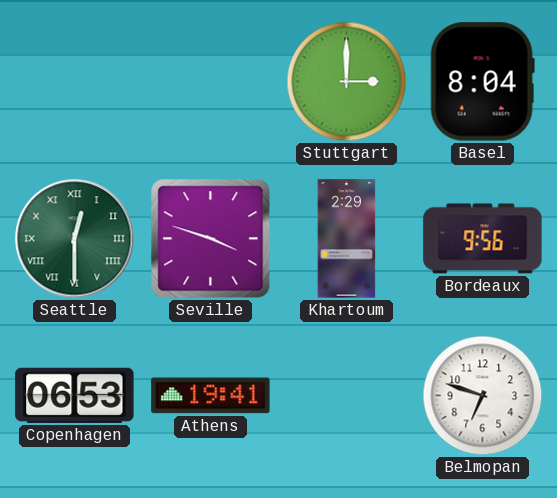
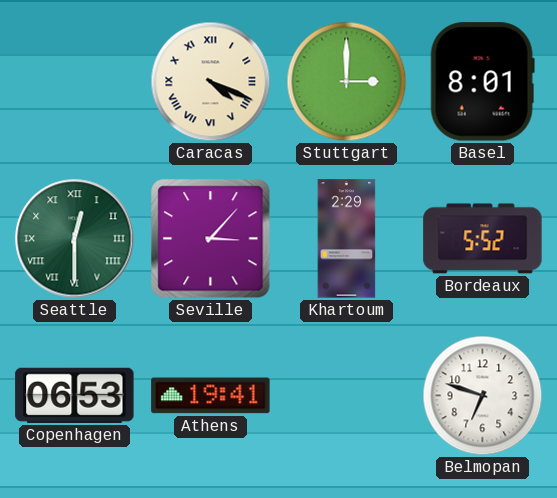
Caracas: none -> 4:19
Basel: 8:04 -> 8:01
Seville: 3:48 -> 3:07
Bordeaux: 9:56 -> 5:52
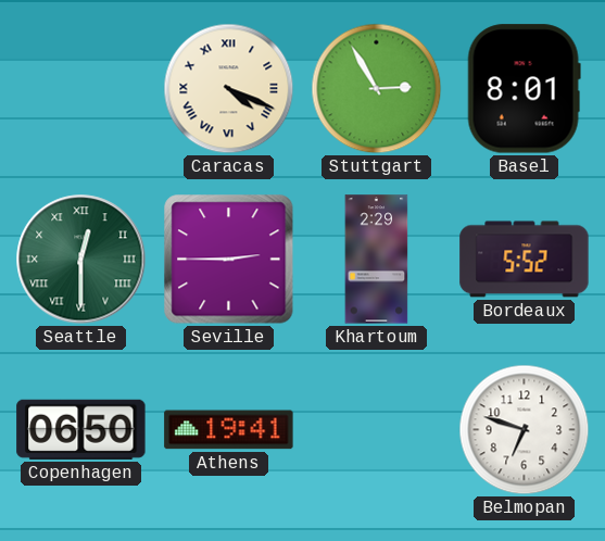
Stuttgart: 3:00 -> 2:55
Seville: 3:07 -> 2:45
Copenhagen: 06:53 -> 06:50
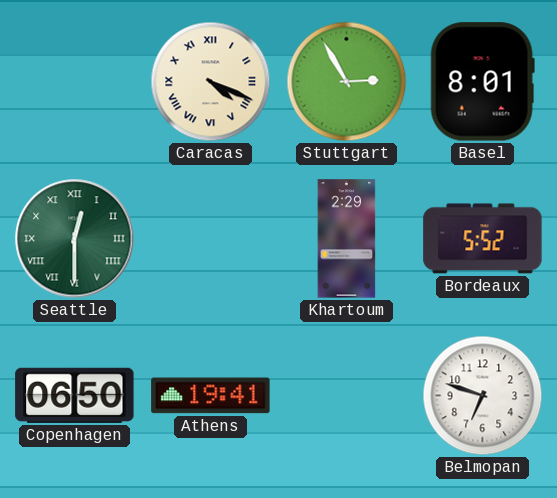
Seville: 2:45 -> none
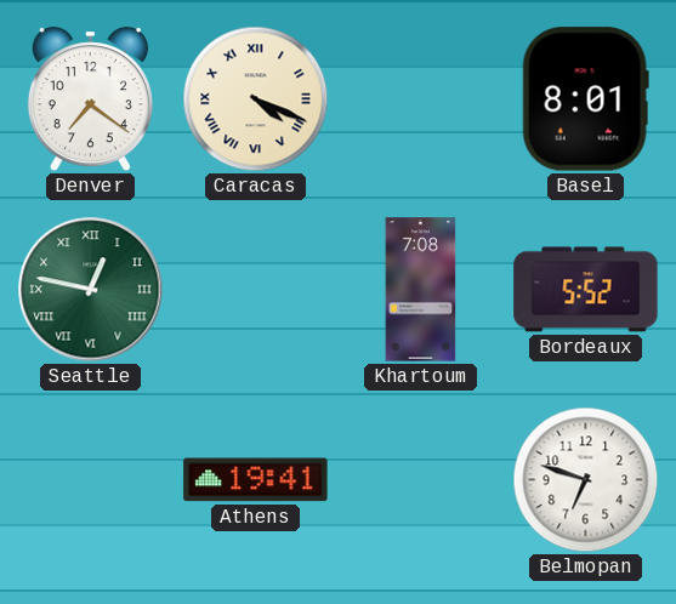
Denver: none -> 7:21
Stuttgart: 2:55 -> none
Seattle: 12:30 -> 12:47
Khartoum: 2:29 -> 7:08
Copenhagen: 06:50 -> none
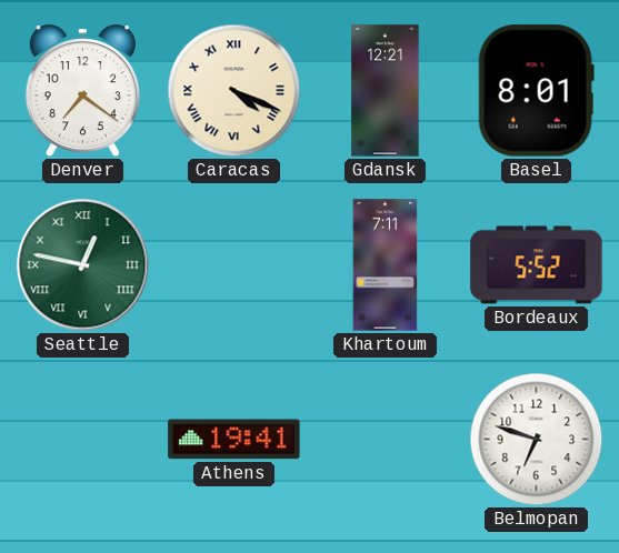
Gdansk: none -> 12:21
Khartoum: 7:08 -> 7:11
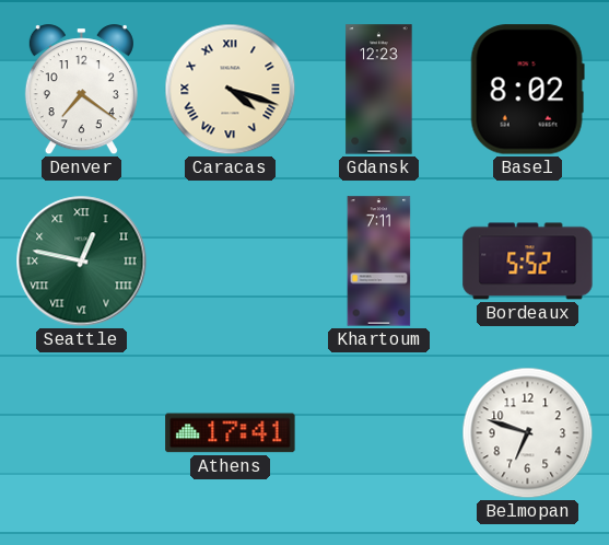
Caracas: 4:19 -> 4:18
Gdansk: 12:21 -> 12:23
Basel: 8:01 -> 8:02
Athens: 19:41 -> 17:41
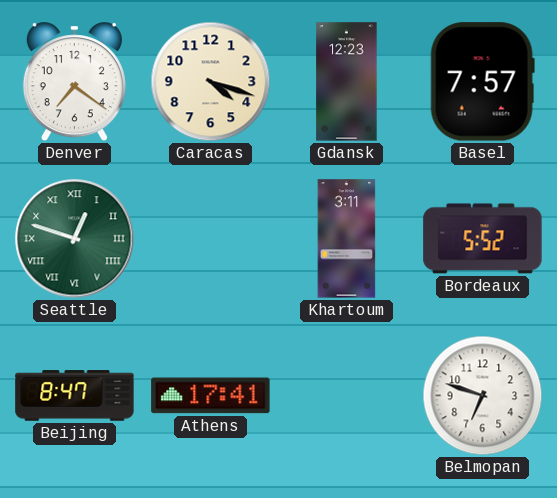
Caracas numerals: Roman -> Arabic
Basel: 8:02 -> 7:57
Seattle: 12:47 -> 12:48
Khartoum: 7:11 -> 3:11
Beijing: none -> 8:47
